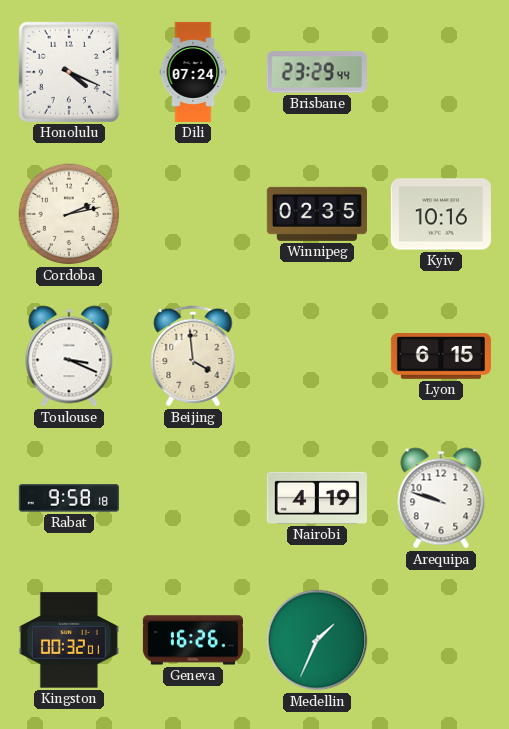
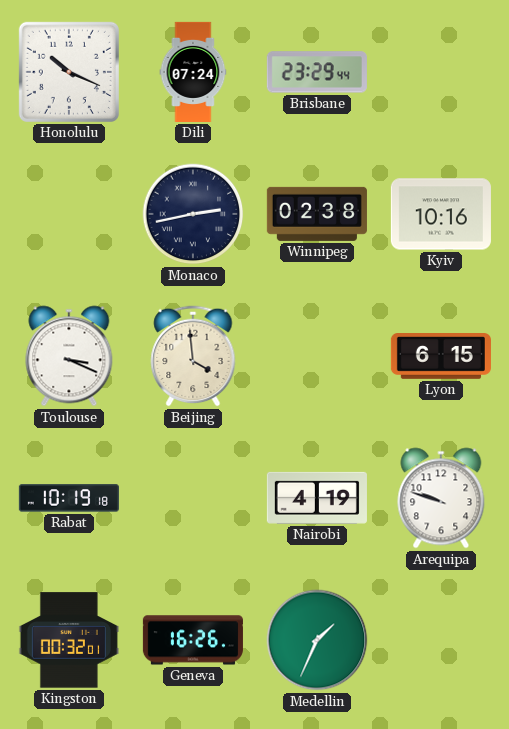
Honolulu: 4:19 -> 10:19
Cordoba: 2:13 -> none
Monaco: none -> 2:43
Winnipeg: 02:35 -> 02:38
Rabat: 9:58 -> 10:19
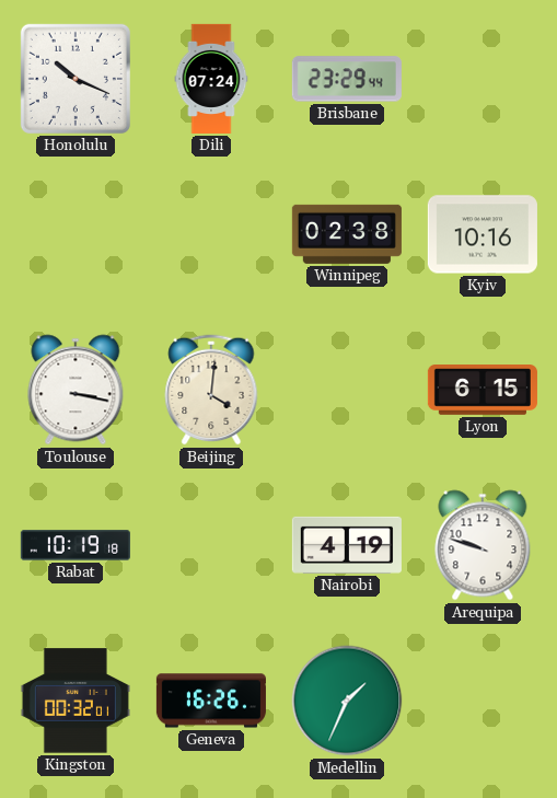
Monaco: 2:43 -> none
Toulouse: 3:19 -> 3:17
Beijing: 3:59 -> 4:01
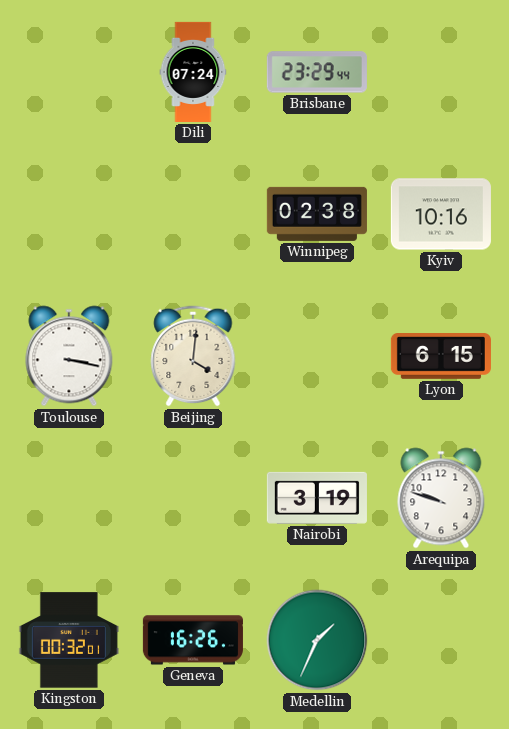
Honolulu: 10:19 -> none
Rabat: 10:19 -> none
Nairobi: 4:19 -> 3:19
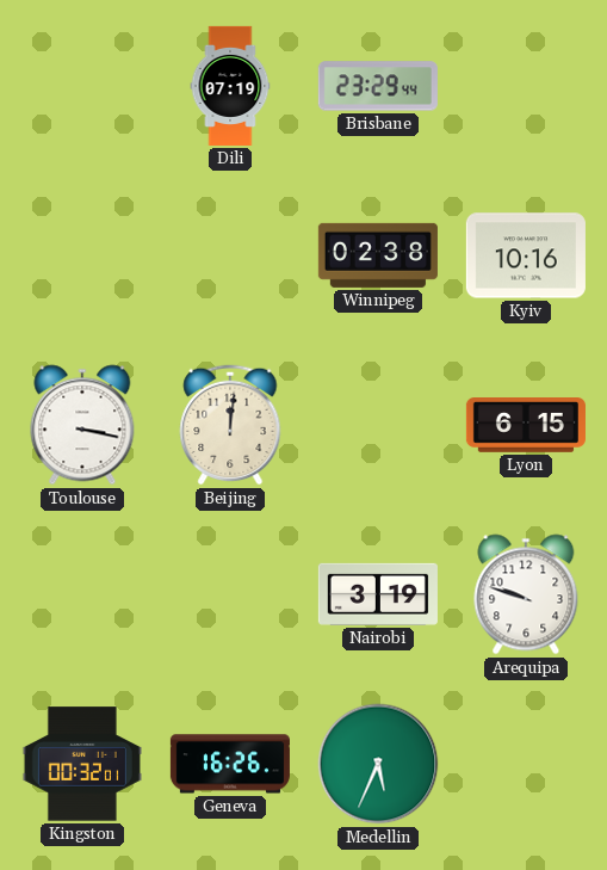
Dili: 07:24 -> 07:19
Beijing: 4:01 -> 12:01
Medellin: 1:34 -> 5:34
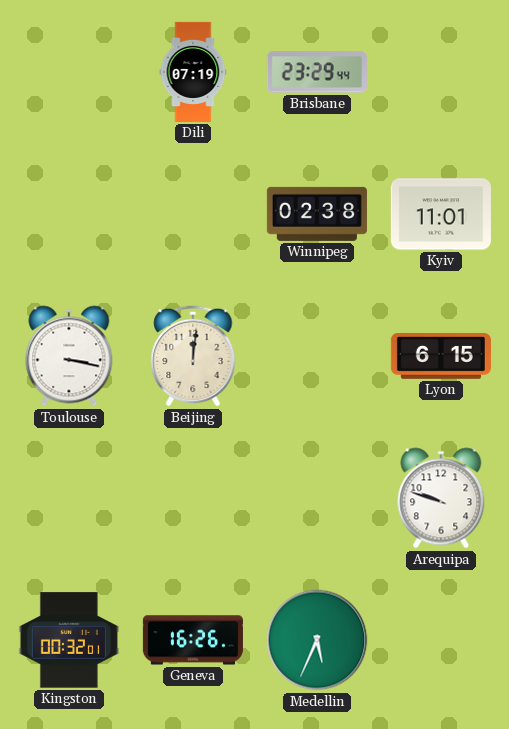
Kyiv: 10:16 -> 11:01
Nairobi: 3:19 -> none
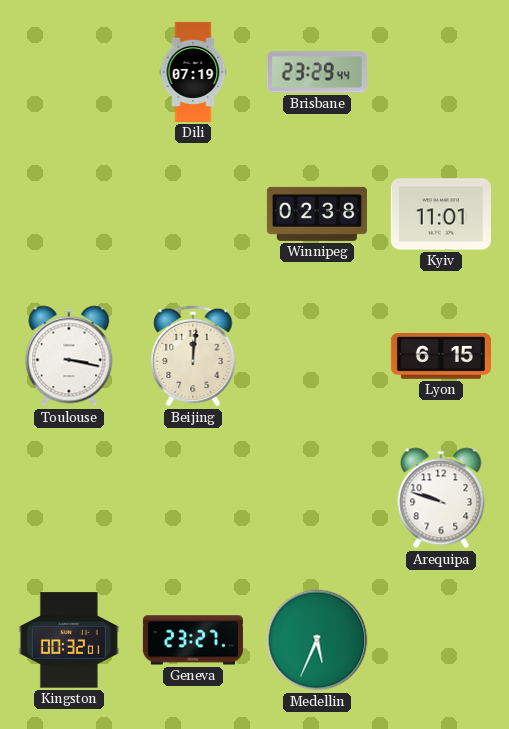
Geneva: 16:26 -> 23:27
